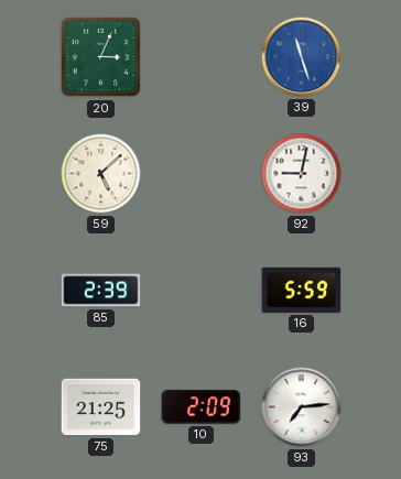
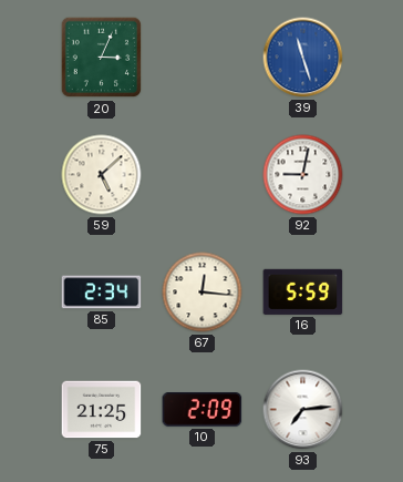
85: 2:39 -> 2:34
67: none -> 12:16
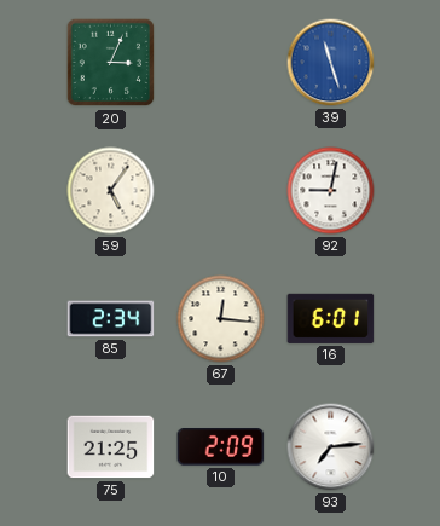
59: 5:08 -> 5:06
16: 5:59 -> 6:01
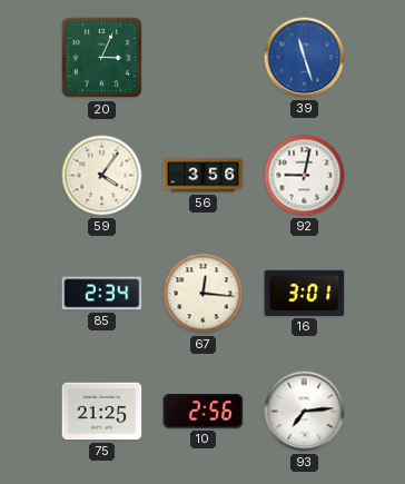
59: 5:06 -> 4:06
56: none -> 3:56
16: 6:01 -> 3:01
10: 2:09 -> 2:56
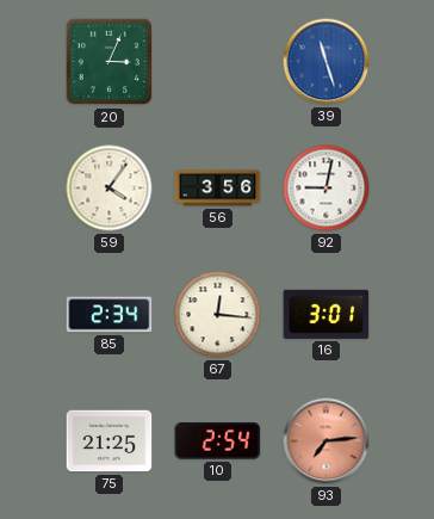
10: 2:56 -> 2:54
93 dial: white -> salmon
